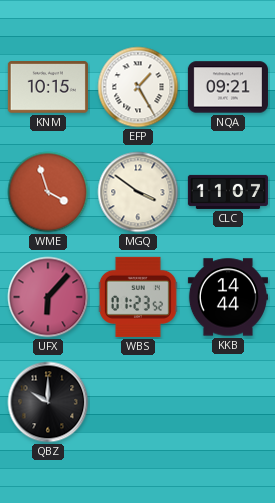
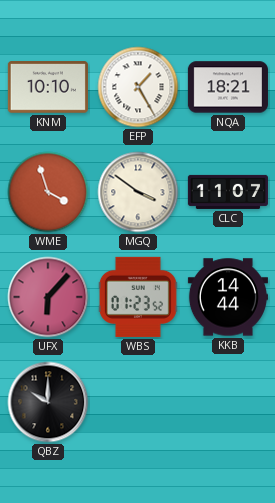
KNM: 10:15 -> 10:10
NQA: 09:21 -> 18:21
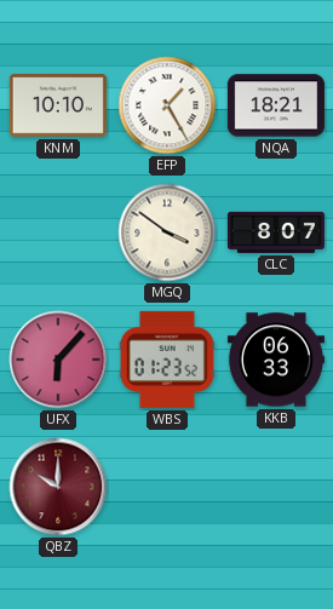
WME: 3:57 -> none
CLC: 11:07 -> 8:07
KKB: 14:44 -> 06:33
QBZ dial: black -> burgundy
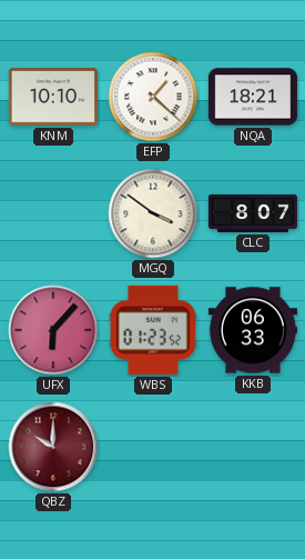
EFP: 1:25 -> 1:22
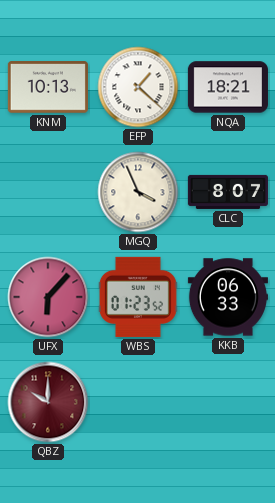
KNM: 10:10 -> 10:13
MGQ: 3:51 -> 3:56
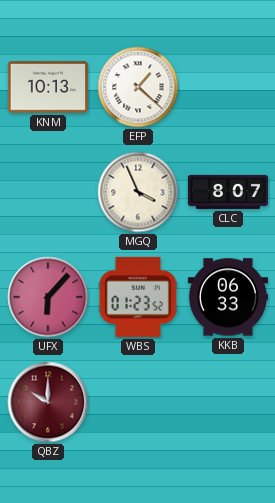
NQA: 18:21 -> none
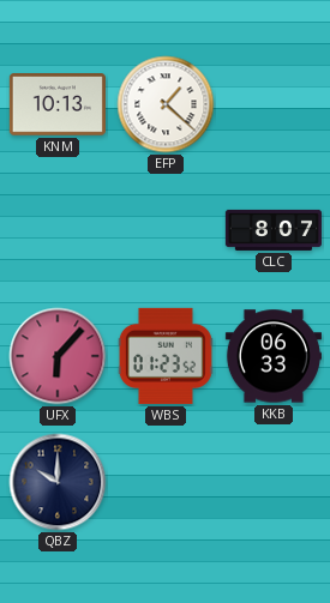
MGQ: 3:56 -> none
QBZ dial: burgundy -> navy
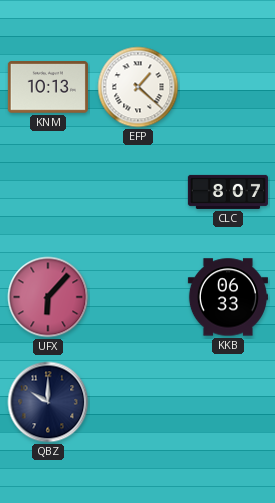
WBS: 01:23 -> none
